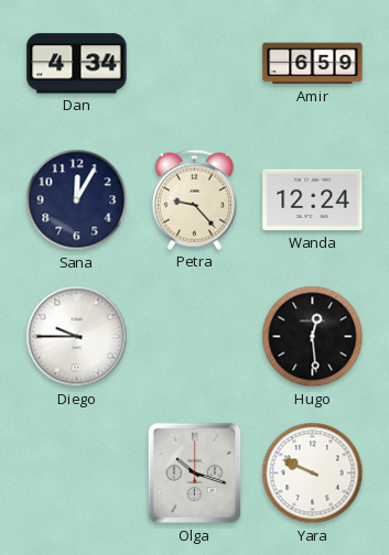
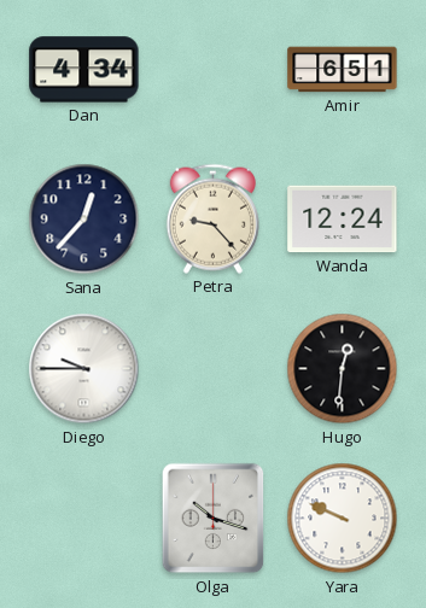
Amir: 6:59 -> 6:51
Sana: 12:05 -> 12:37
Hugo: 12:29 -> 12:31
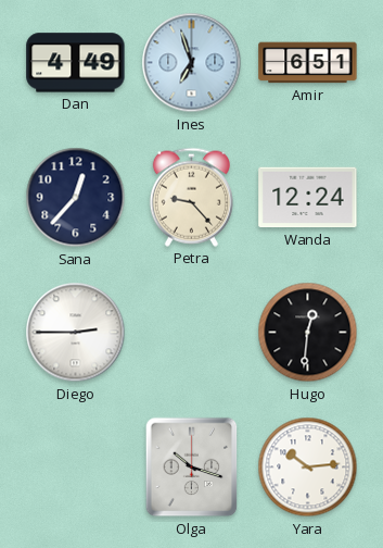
Dan: 4:34 -> 4:49
Ines: none -> 6:57
Diego: 9:45 -> 2:45
Yara: 9:49 -> 10:14
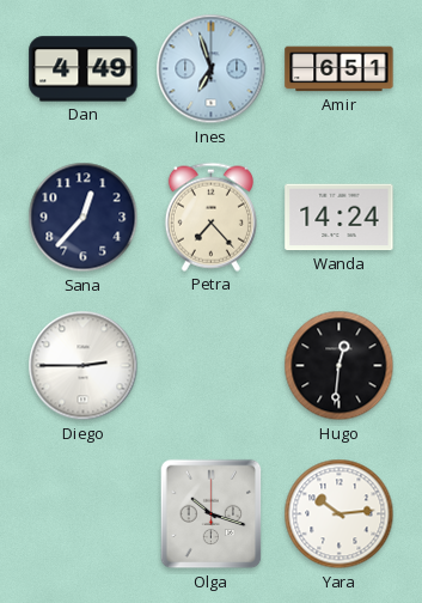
Petra: 9:23 -> 7:23
Wanda: 12:24 -> 14:24
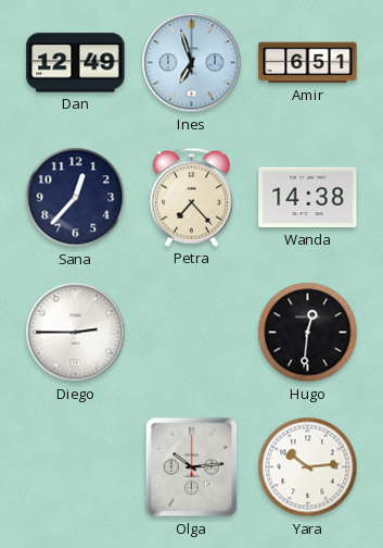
Dan: 4:49 -> 12:49
Wanda: 14:24 -> 14:38
Olga: 10:18 -> 10:14
